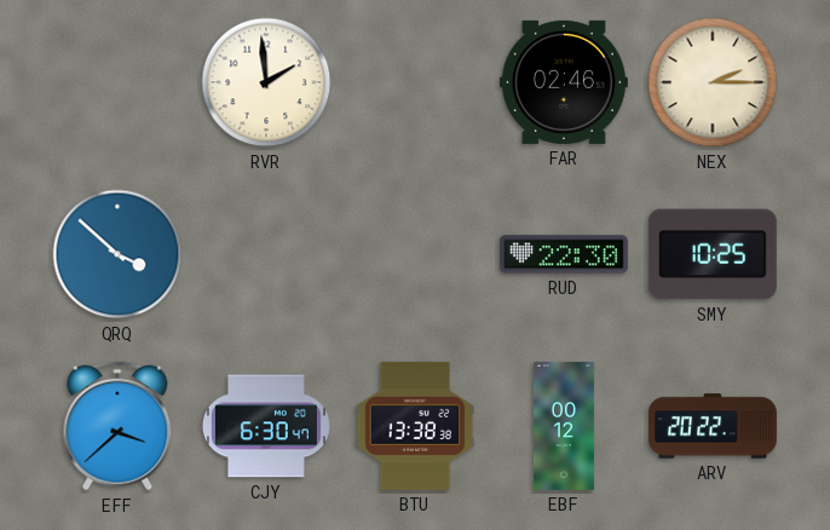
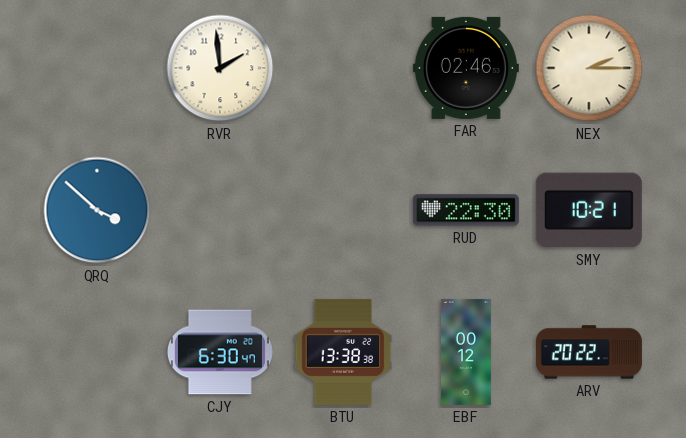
SMY: 10:25 -> 10:21
EFF: 3:38 -> none
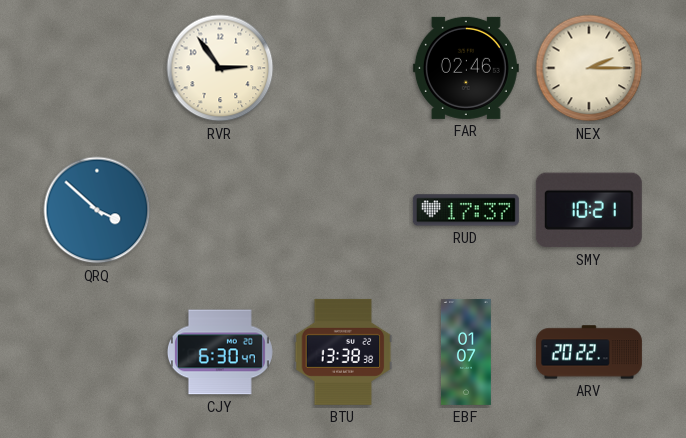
RVR: 1:59 -> 2:54
RUD: 22:30 -> 17:37
EBF: 00:12 -> 01:07
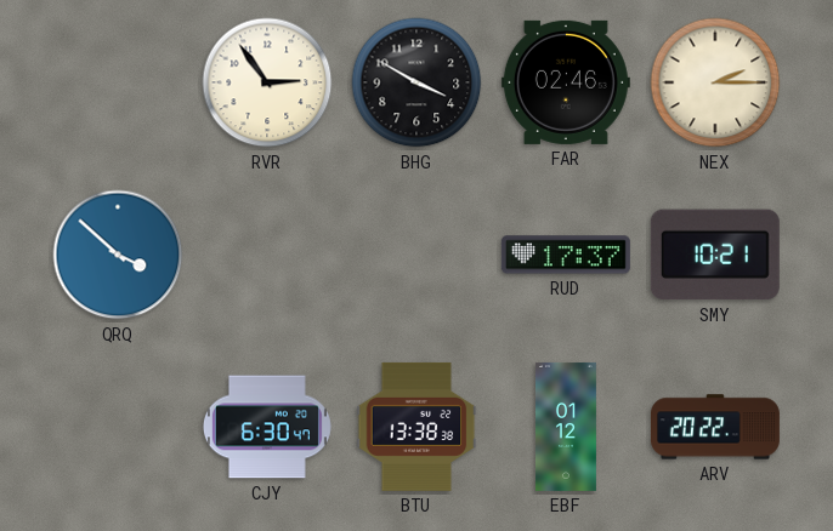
BHG: none -> 3:50
EBF: 01:07 -> 01:12
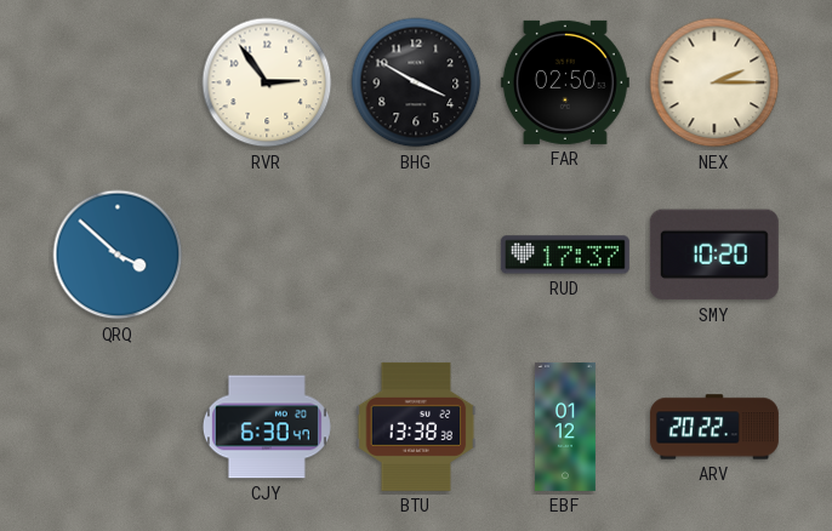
FAR: 02:46 -> 02:50
SMY: 10:21 -> 10:20
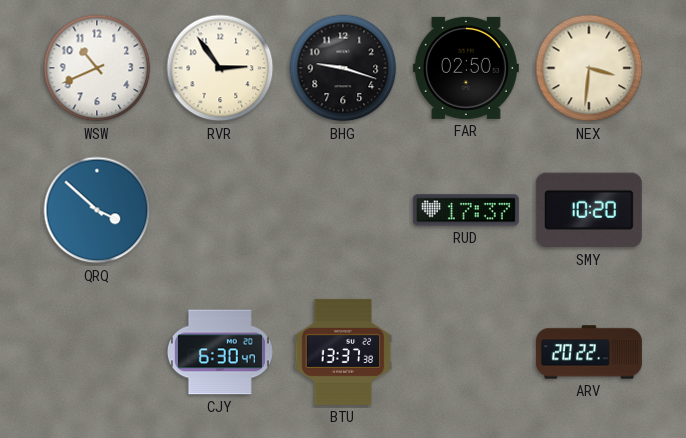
WSW: none -> 10:41
BHG: 3:50 -> 9:18
NEX: 2:15 -> 3:31
BTU: 13:38 -> 13:37
EBF: 01:12 -> none
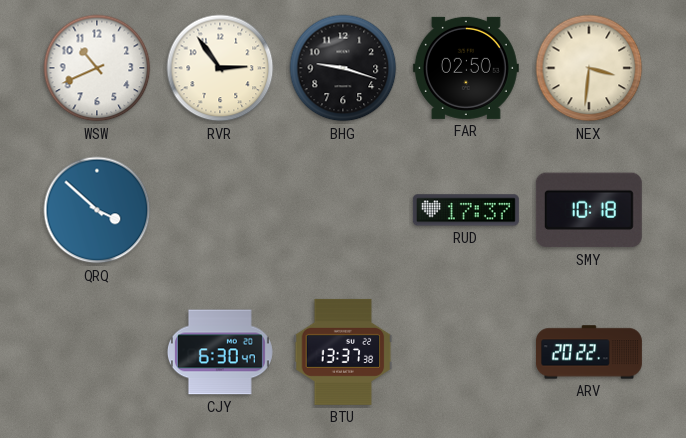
SMY: 10:20 -> 10:18
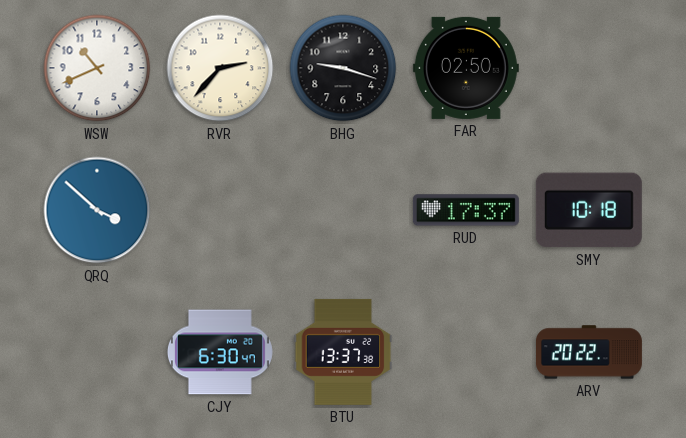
RVR: 2:54 -> 2:37
NEX: 3:31 -> none
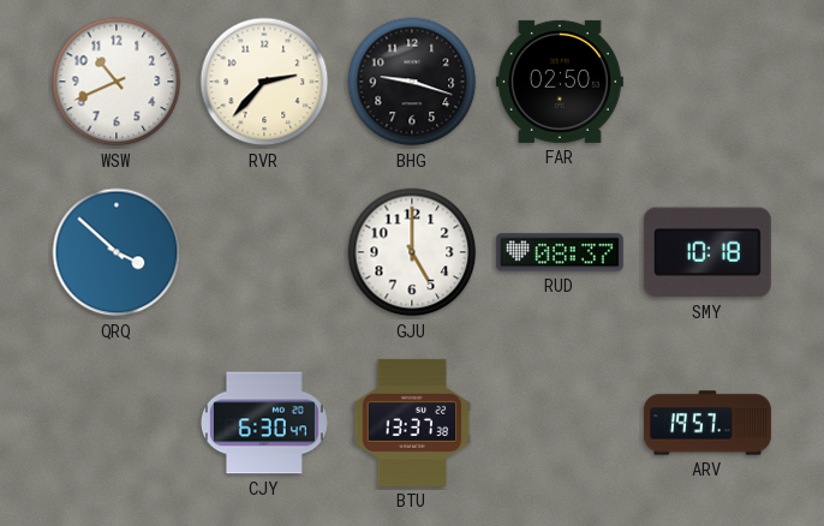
GJU: none -> 5:00
RUD: 17:37 -> 08:37
ARV: 20:22 -> 19:57
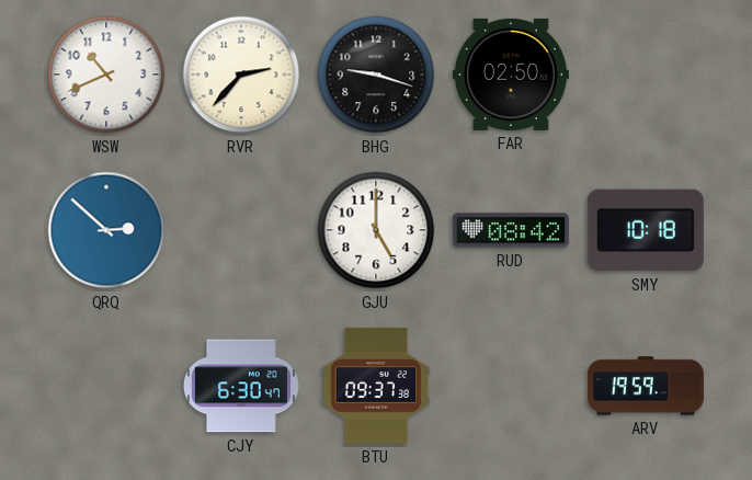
QRQ: 3:52 -> 2:52
RUD: 08:37 -> 08:42
BTU: 13:37 -> 09:37
ARV: 19:57 -> 19:59
